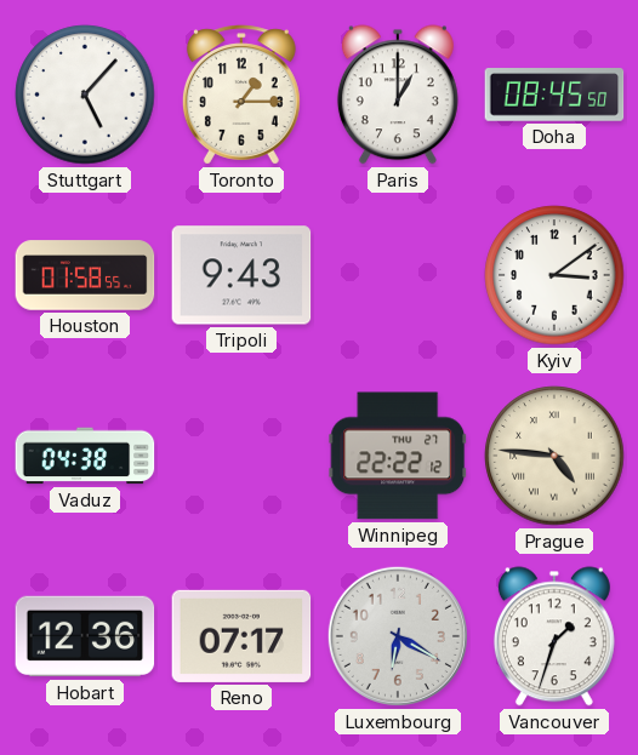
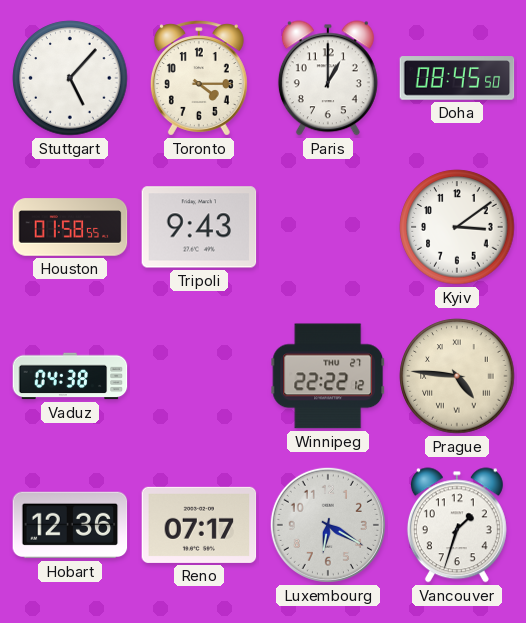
Toronto: 1:15 -> 4:15
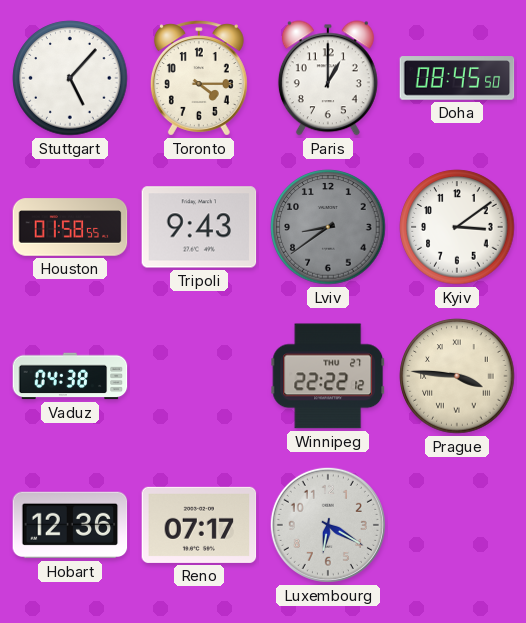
Lviv: none -> 8:39
Prague: 4:46 -> 3:46
Vancouver: 1:33 -> none
